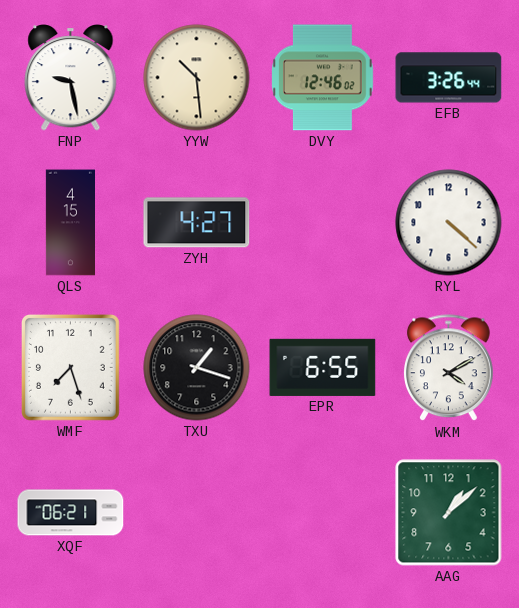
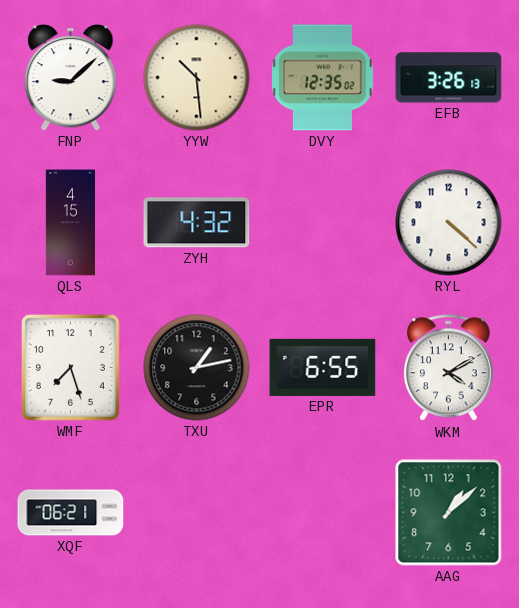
FNP: 9:28 -> 9:08
DVY: 12:46 -> 12:35
EFB: 3:26:44 -> 3:26:13
ZYH: 4:27 -> 4:32
TXU: 1:18 -> 1:13
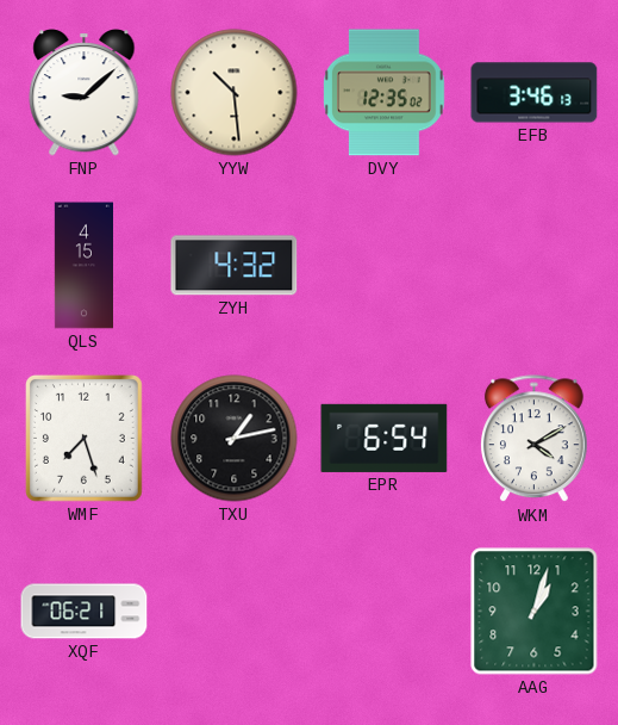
EFB: 3:26 -> 3:46
RYL: 4:22 -> none
EPR: 6:55 -> 6:54
AAG: 1:08 -> 1:03
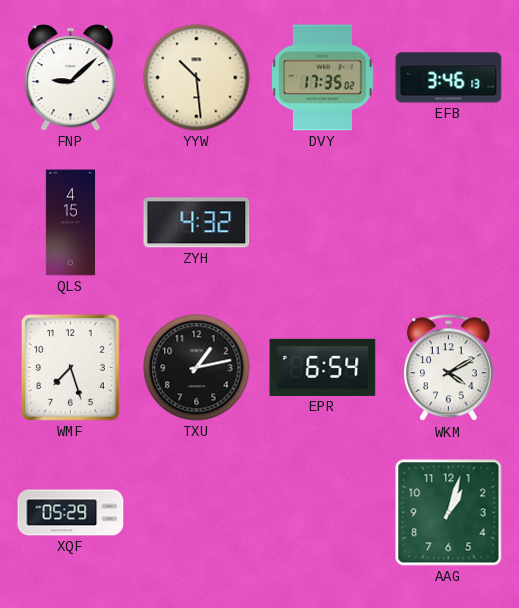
DVY: 12:35 -> 17:35
XQF: 06:21 -> 05:29
